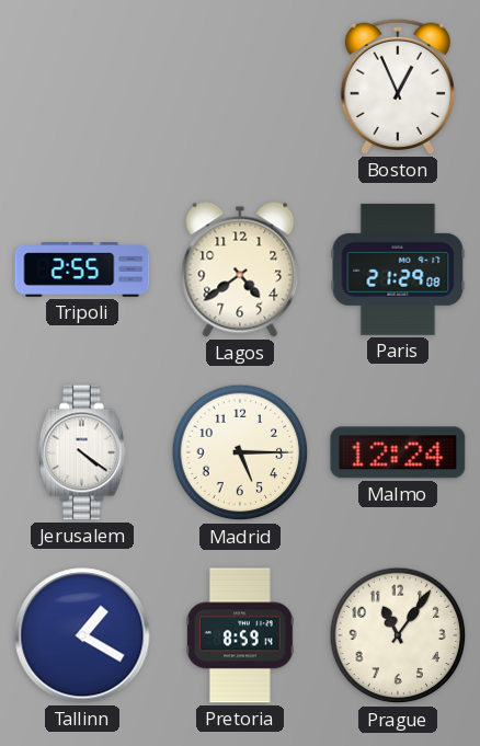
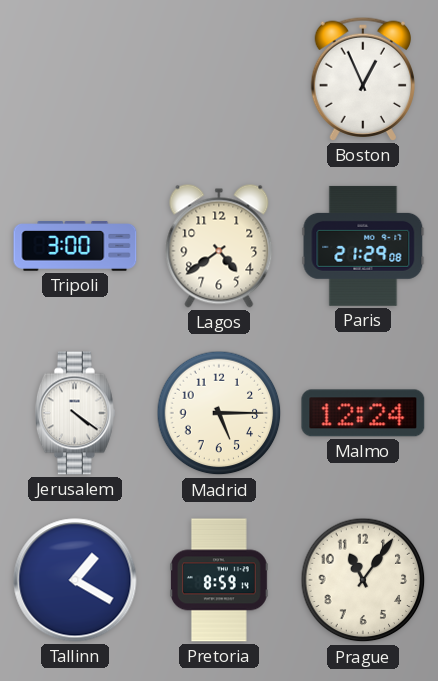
Tripoli: 2:55 -> 3:00
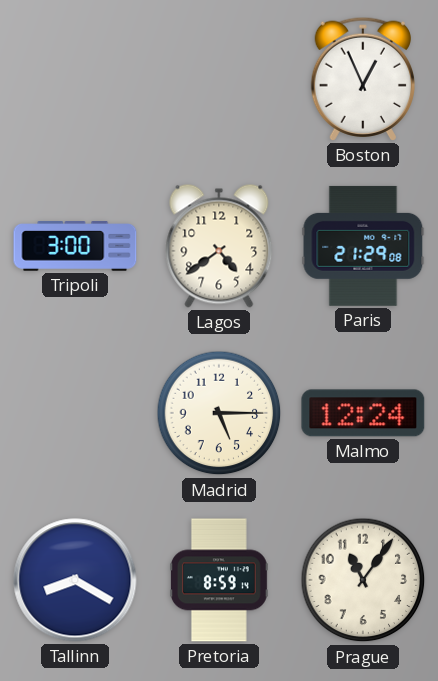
Jerusalem: 4:21 -> none
Tallinn: 1:20 -> 8:20
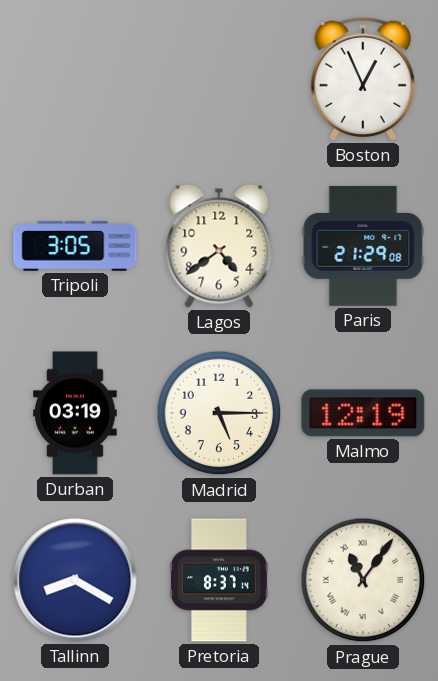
Tripoli: 3:00 -> 3:05
Durban: none -> 03:19
Malmo: 12:24 -> 12:19
Pretoria: 8:59 -> 8:37
Prague numerals: Arabic -> Roman
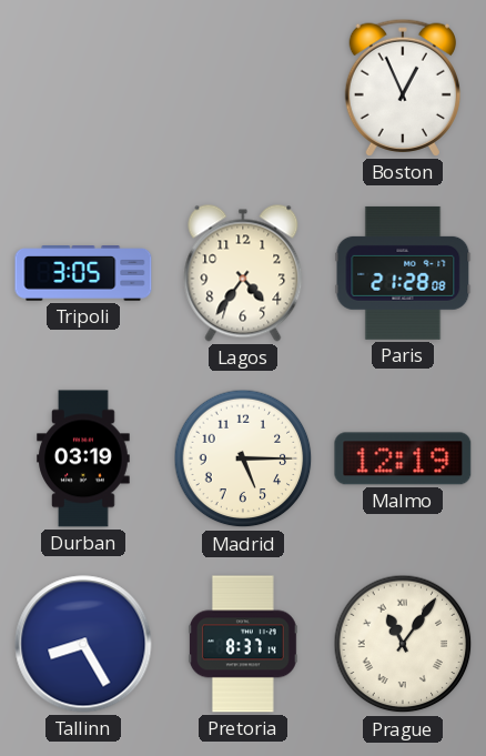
Lagos: 4:39 -> 4:36
Paris: 21:29 -> 21:28
Tallinn: 8:20 -> 8:25
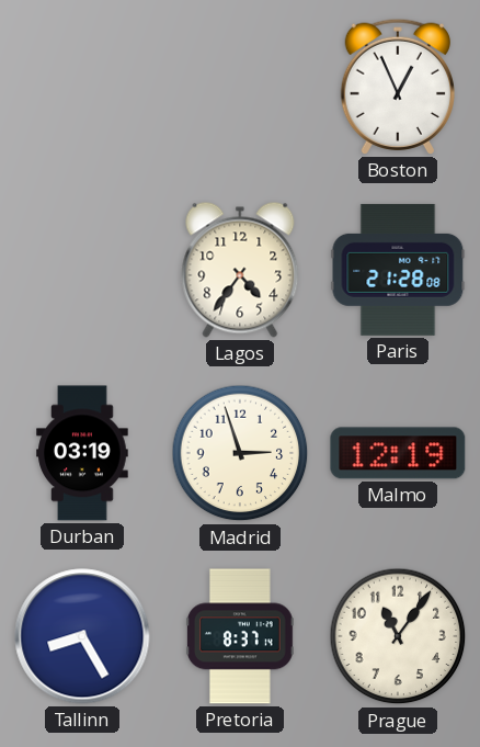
Tripoli: 3:05 -> none
Madrid: 5:15 -> 2:57
Prague numerals: Roman -> Arabic
